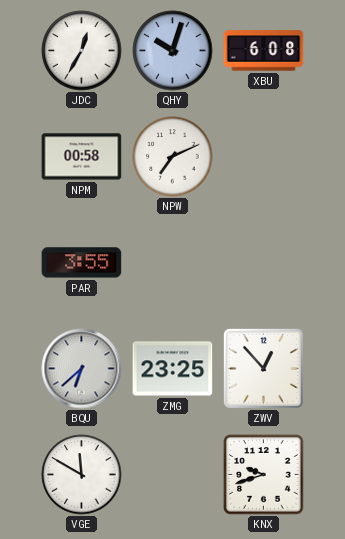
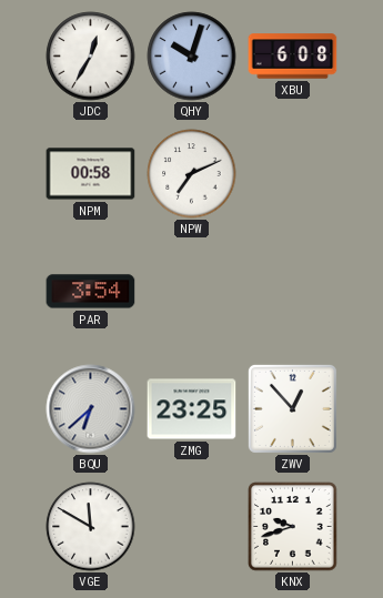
PAR: 3:55 -> 3:54
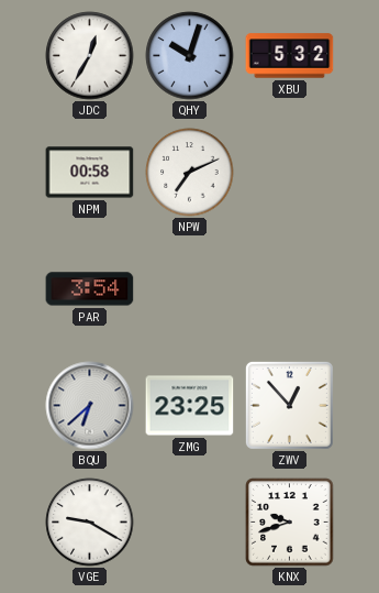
XBU: 6:08 -> 5:32
VGE: 11:50 -> 9:20
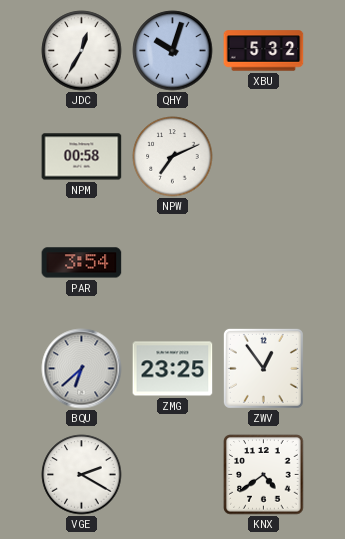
ZWV: 12:53 -> 12:54
VGE: 9:20 -> 2:20
KNX: 9:42 -> 4:39
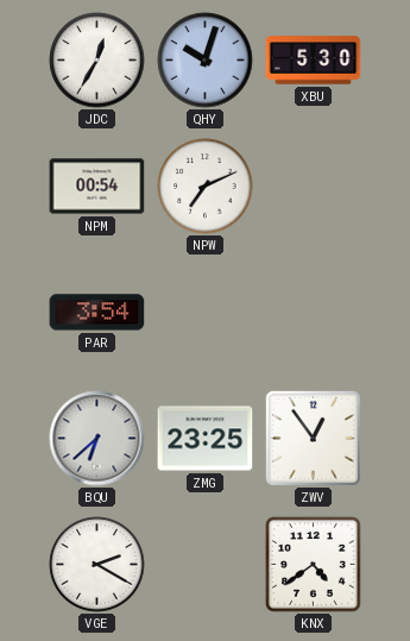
XBU: 5:32 -> 5:30
NPM: 00:58 -> 00:54
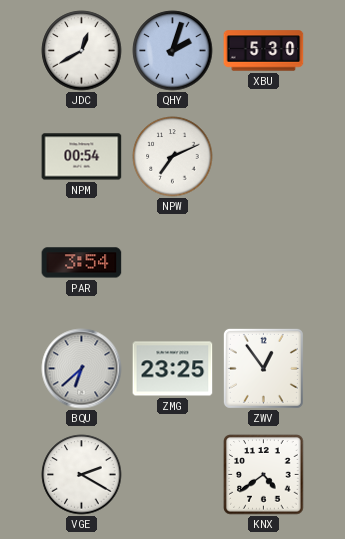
JDC: 12:35 -> 12:40
QHY: 10:03 -> 2:03
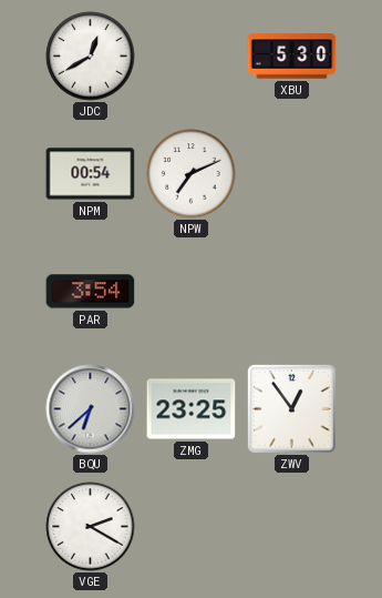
QHY: 2:03 -> none
KNX: 4:39 -> none
